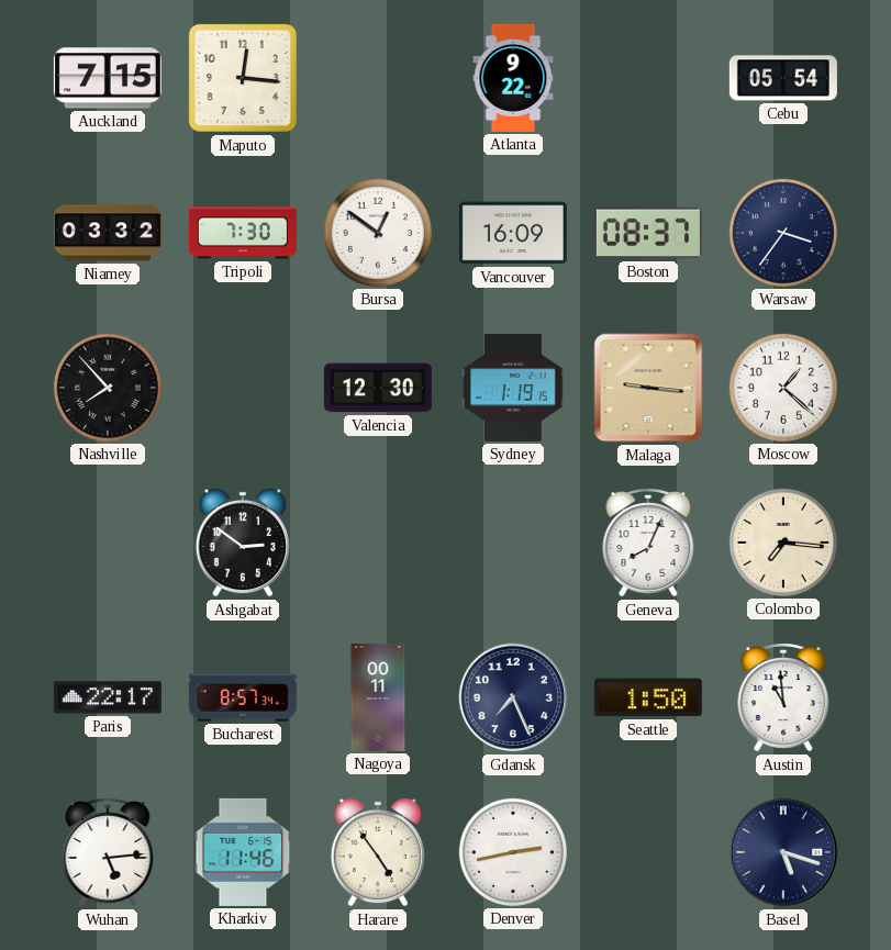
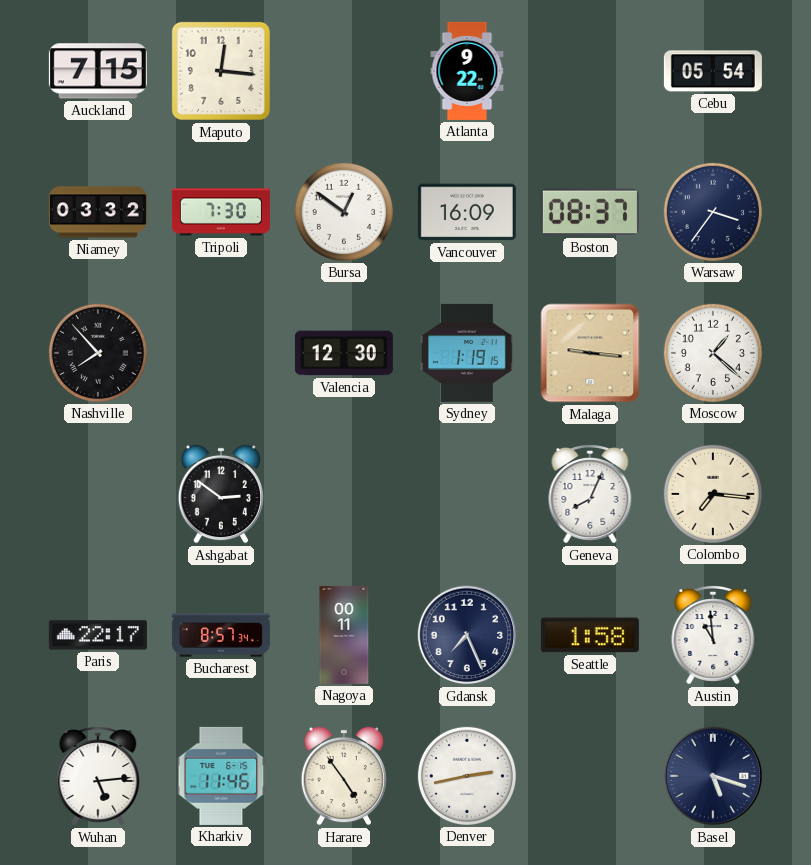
Seattle: 1:50 -> 1:58
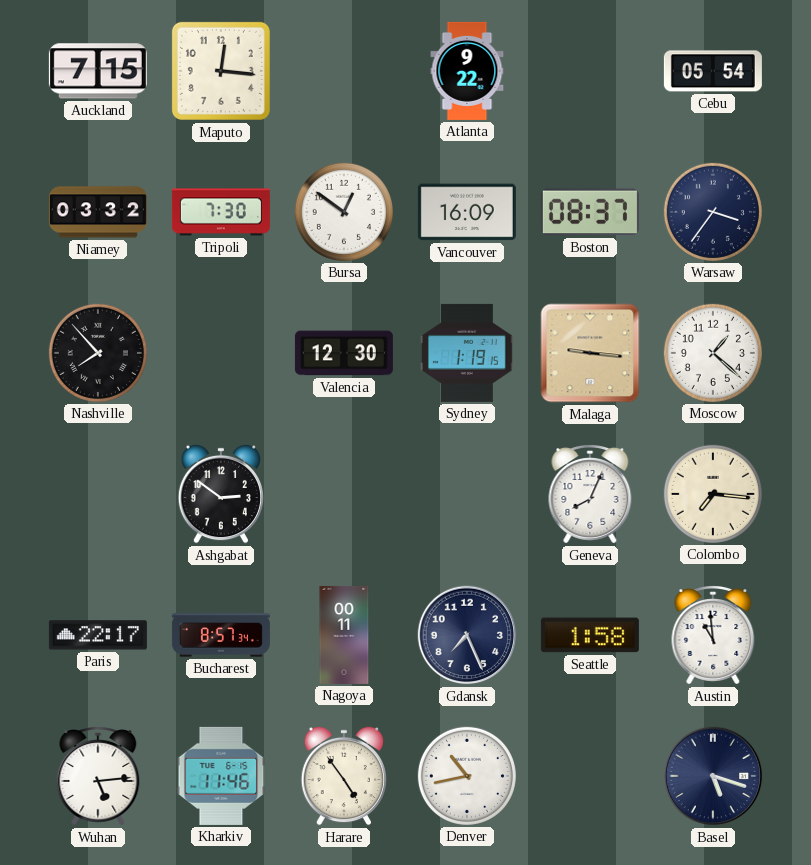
Denver: 2:43 -> 10:43
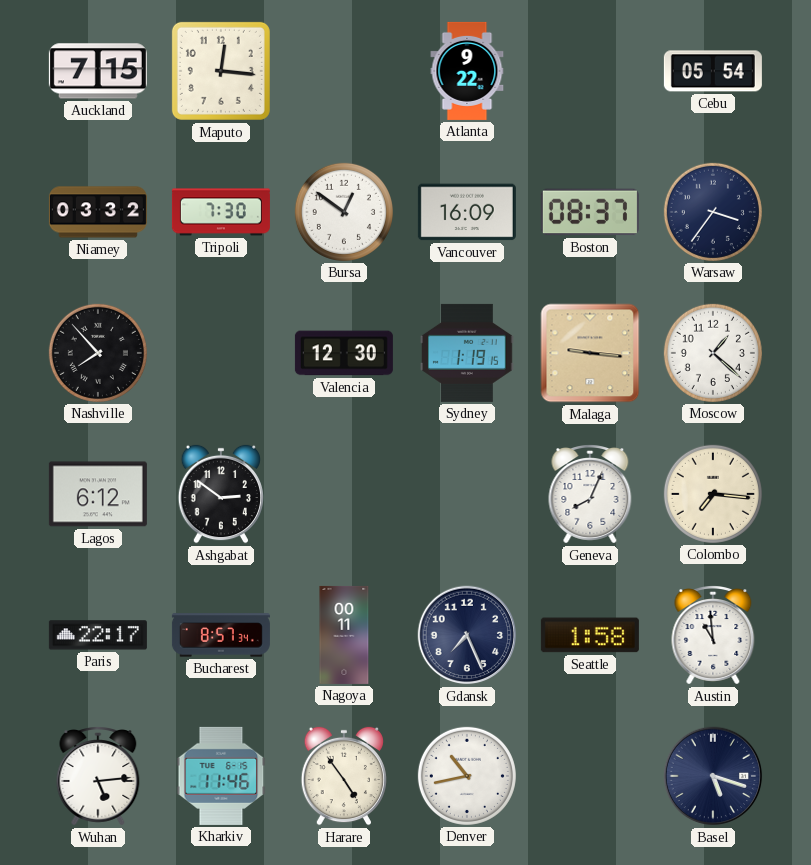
Lagos: none -> 6:12
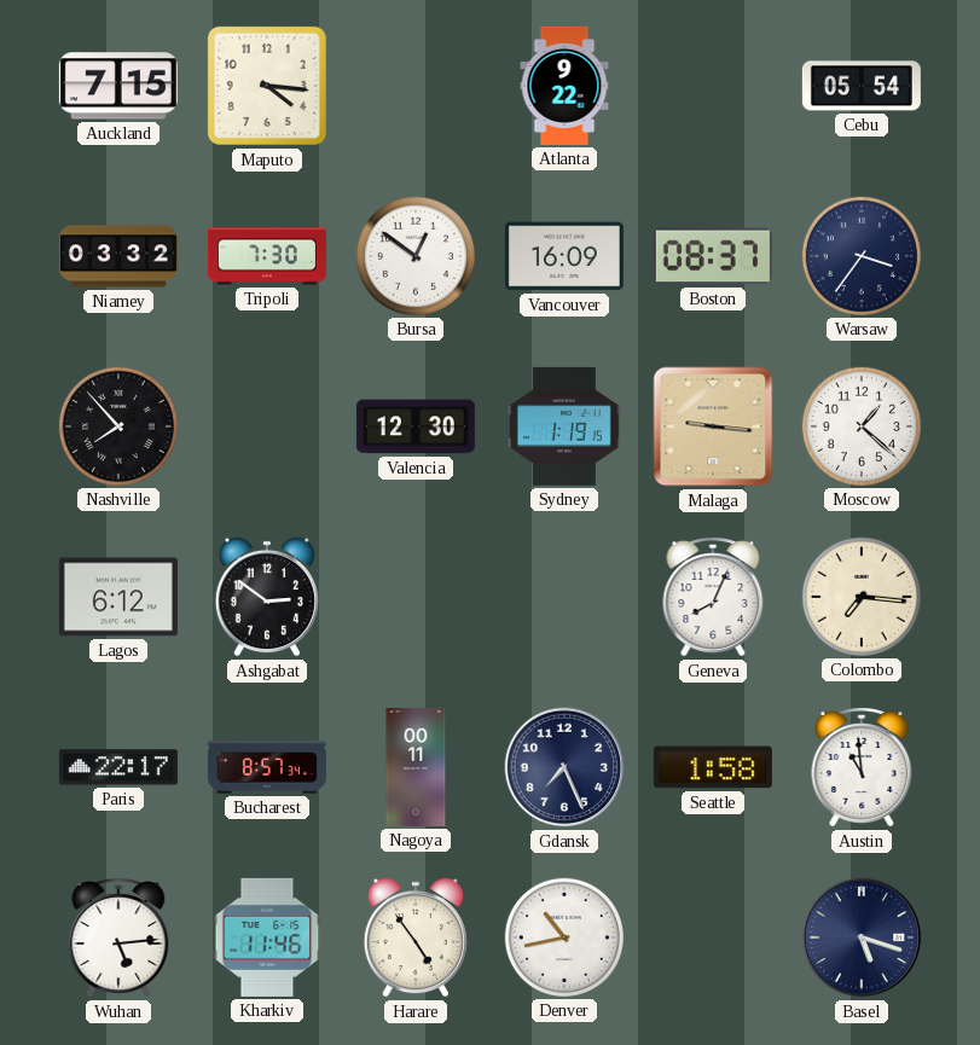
Maputo: 12:16 -> 4:16
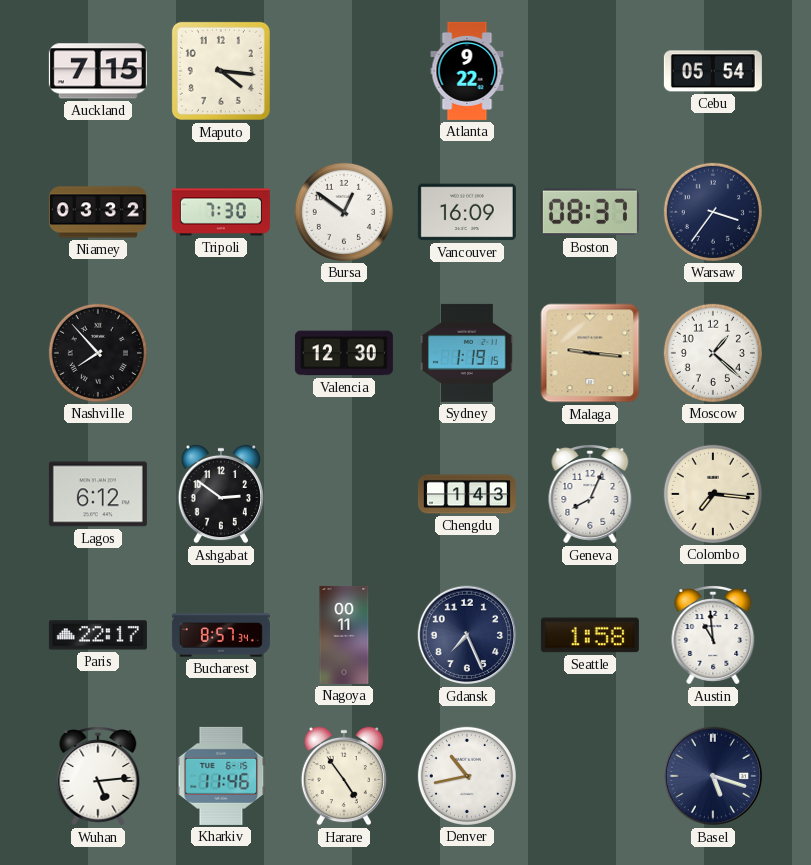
Chengdu: none -> 1:43
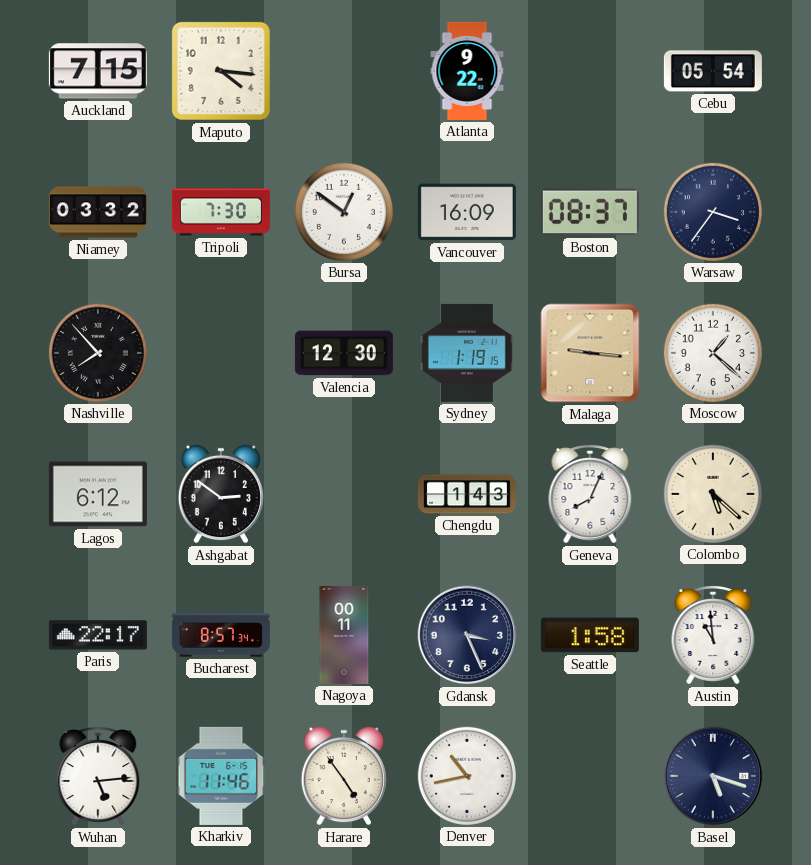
Colombo: 7:16 -> 5:22
Gdansk: 7:26 -> 3:26
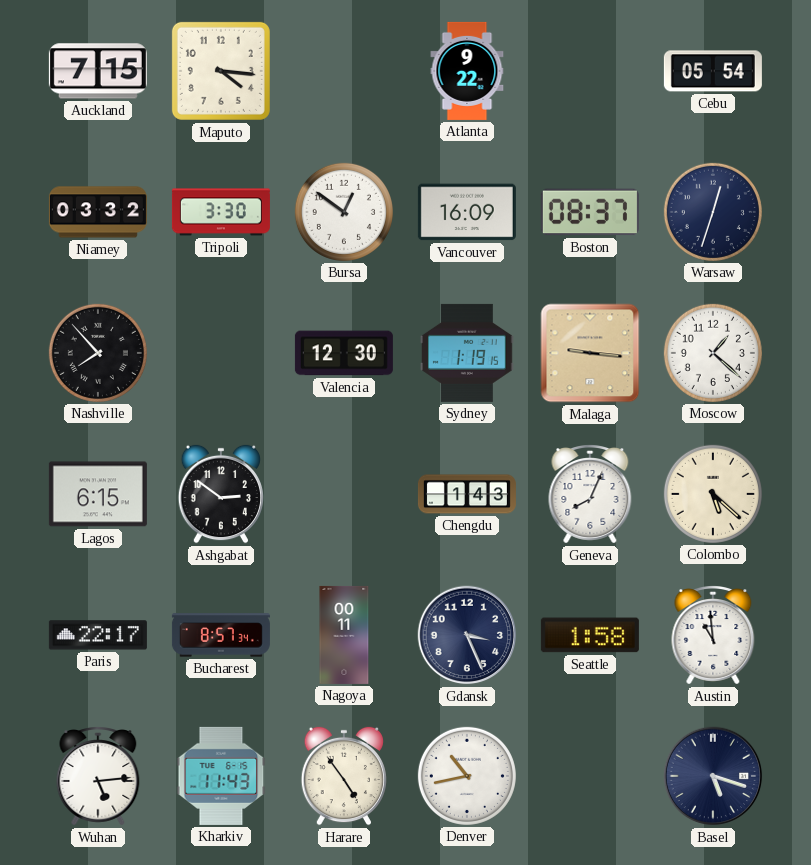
Tripoli: 7:30 -> 3:30
Warsaw: 3:36 -> 12:33
Lagos: 6:12 -> 6:15
Kharkiv: 11:46 -> 11:43
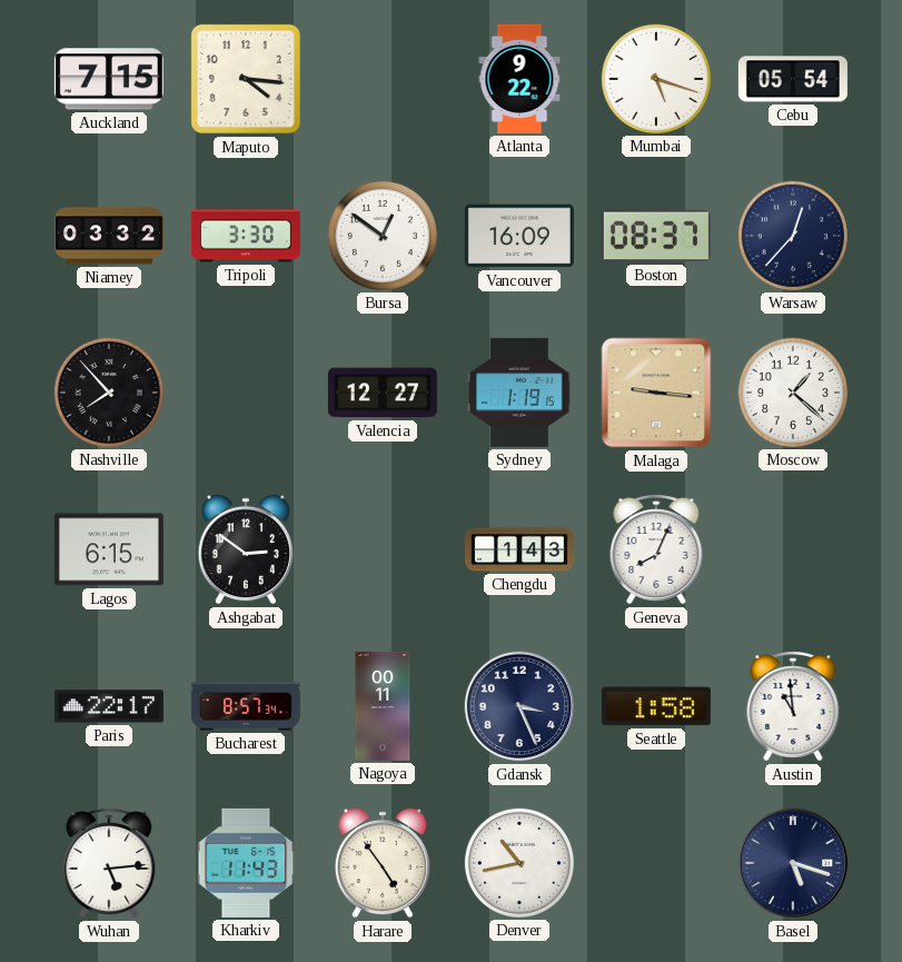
Mumbai: none -> 5:18
Warsaw: 12:33 -> 12:37
Valencia: 12:30 -> 12:27
Colombo: 5:22 -> none
